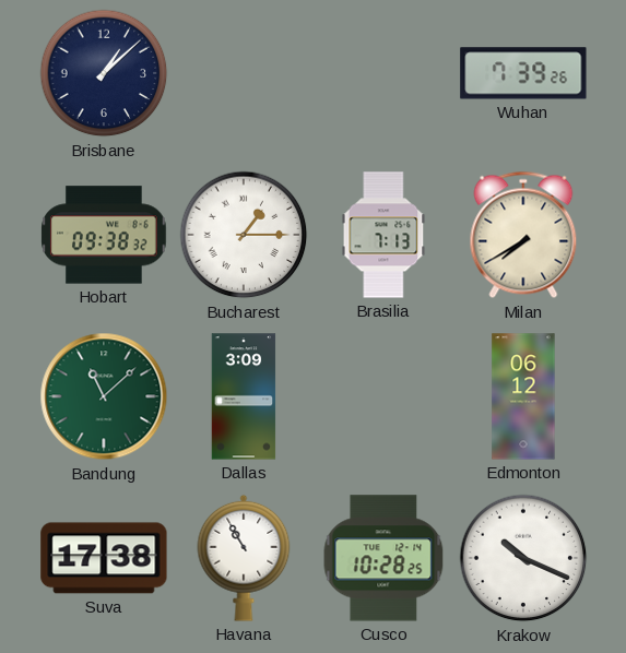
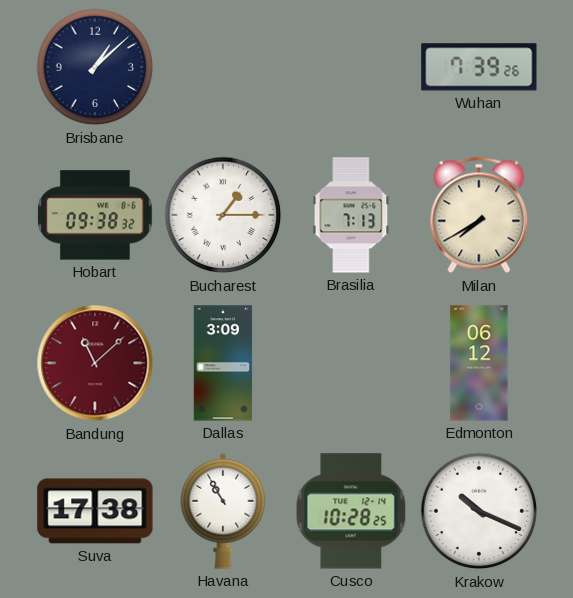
Bandung dial: green -> burgundy
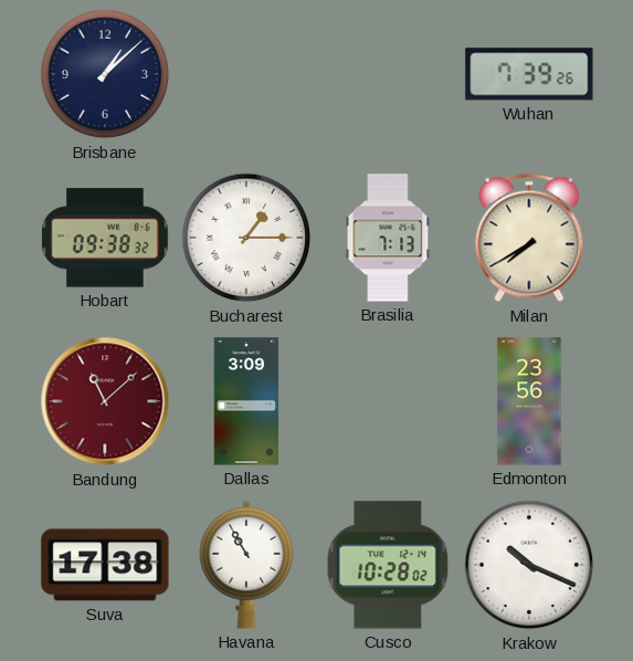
Edmonton: 06:12 -> 23:56
Cusco: 10:28:25 -> 10:28:02
